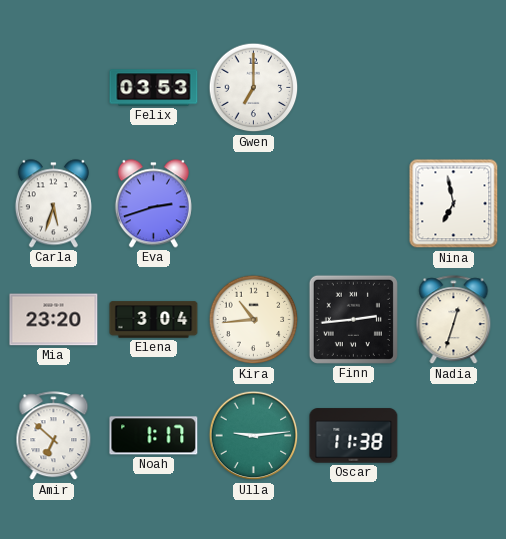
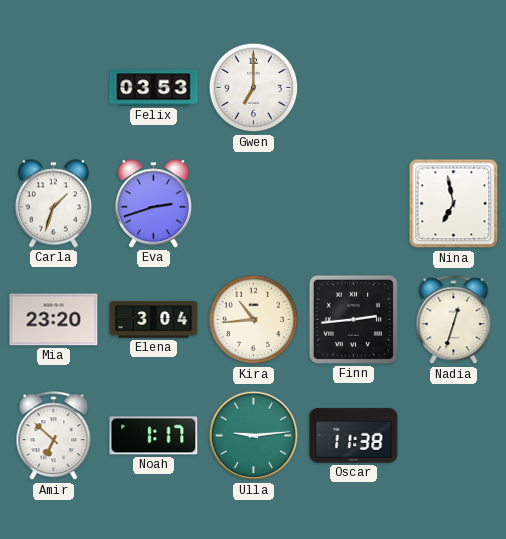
Carla: 5:33 -> 1:33
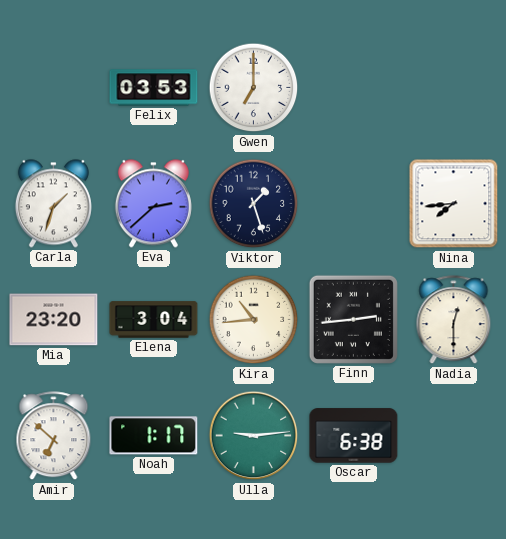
Eva: 2:42 -> 2:38
Viktor: none -> 1:27
Nina: 6:58 -> 7:44
Nadia: 12:33 -> 12:30
Oscar: 11:38 -> 6:38
